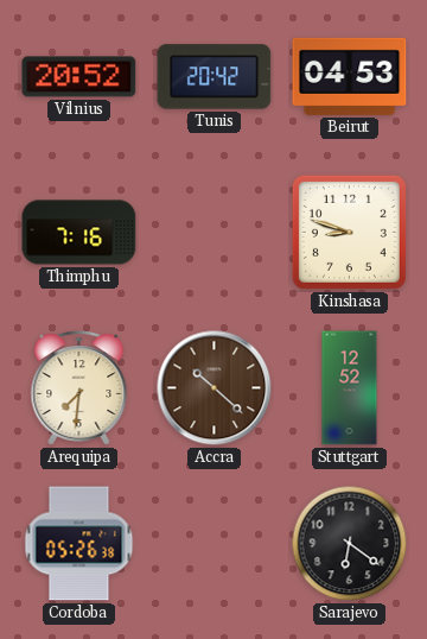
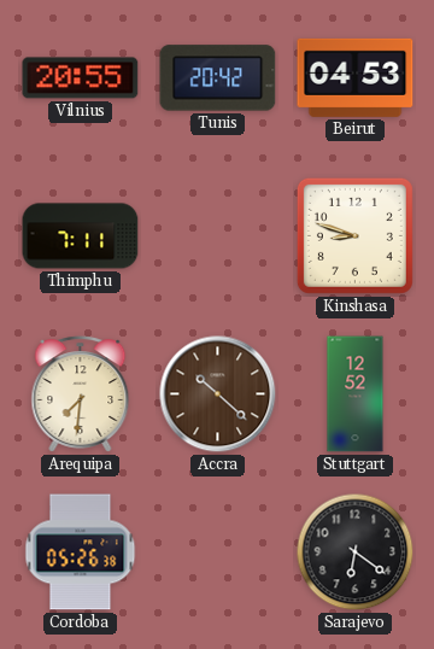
Vilnius: 20:52 -> 20:55
Thimphu: 7:16 -> 7:11
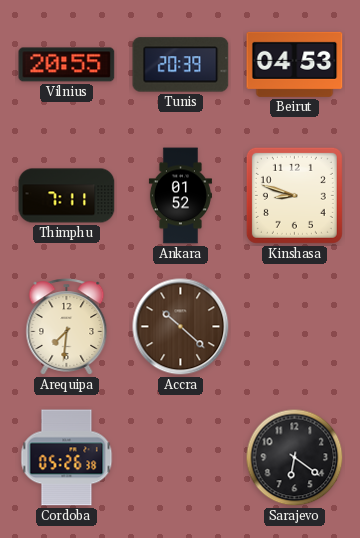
Tunis: 20:42 -> 20:39
Ankara: none -> 01:52
Stuttgart: 12:52 -> none
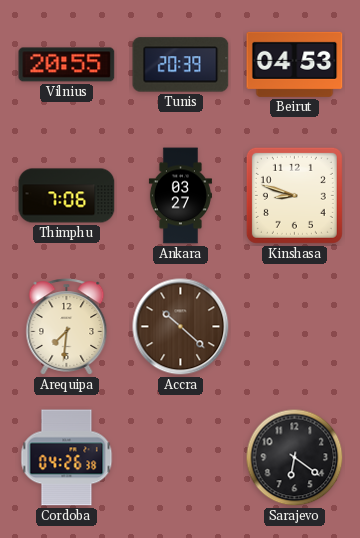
Thimphu: 7:11 -> 7:06
Ankara: 01:52 -> 03:27
Cordoba: 05:26 -> 04:26
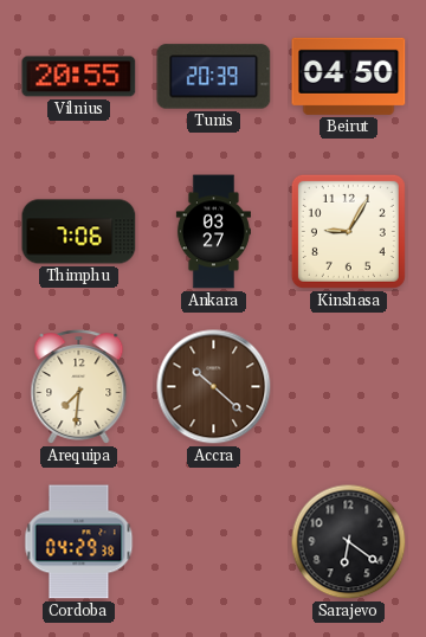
Beirut: 04:53 -> 04:50
Kinshasa: 8:48 -> 9:05
Cordoba: 04:26 -> 04:29
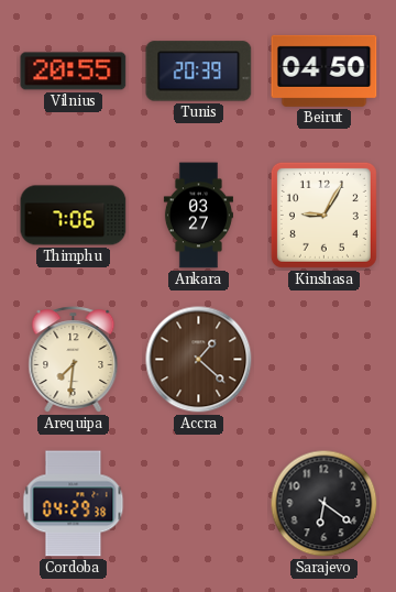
Accra: 10:22 -> 1:22
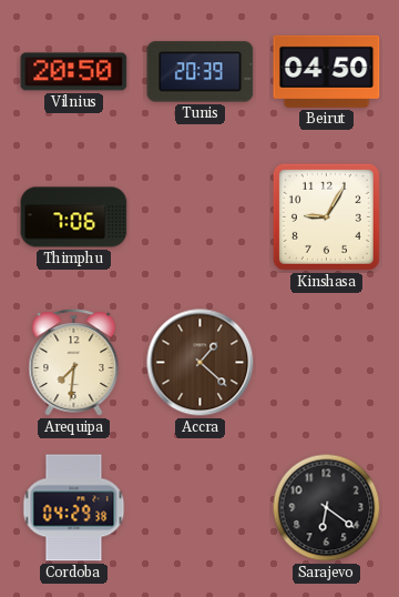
Vilnius: 20:55 -> 20:50
Ankara: 03:27 -> none
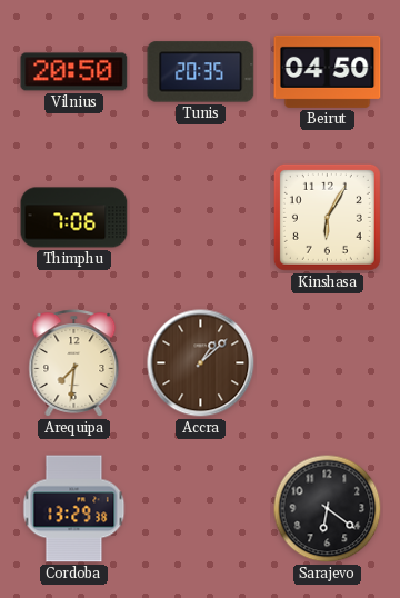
Tunis: 20:39 -> 20:35
Kinshasa: 9:05 -> 6:05
Accra: 1:22 -> 1:08
Cordoba: 04:29 -> 13:29
